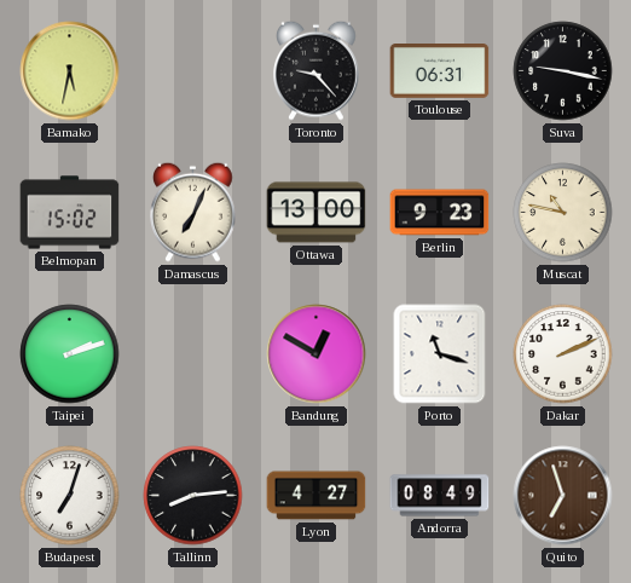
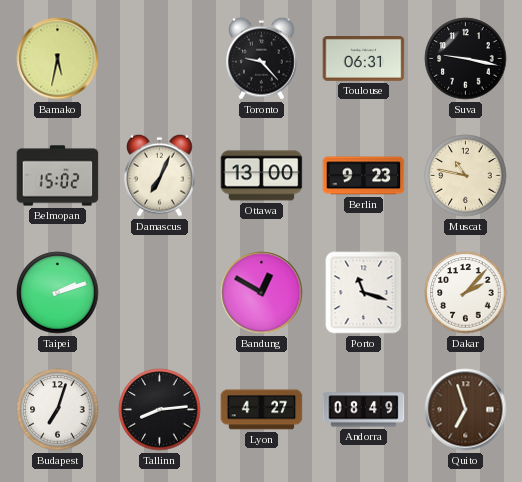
Dakar: 2:11 -> 2:07
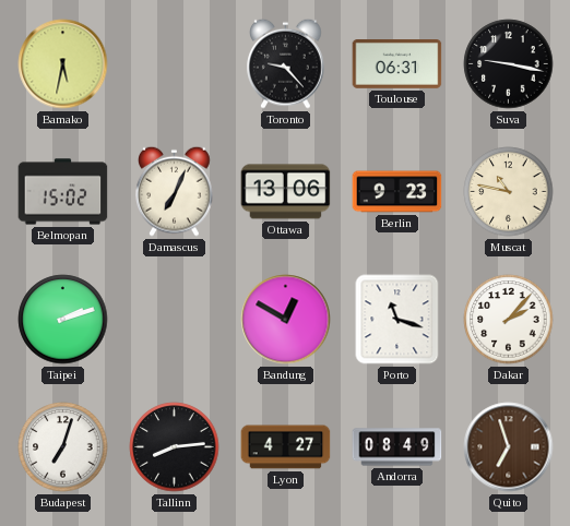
Ottawa: 13:00 -> 13:06
